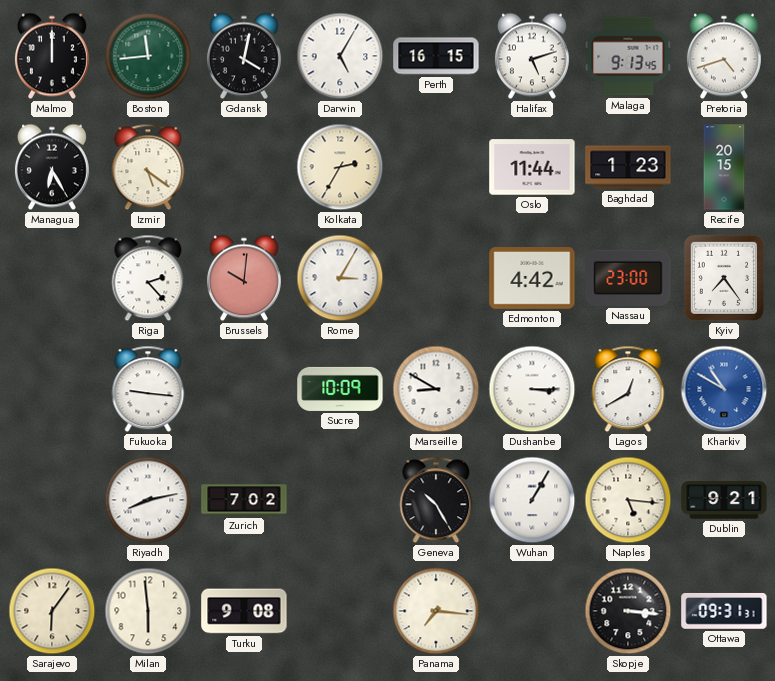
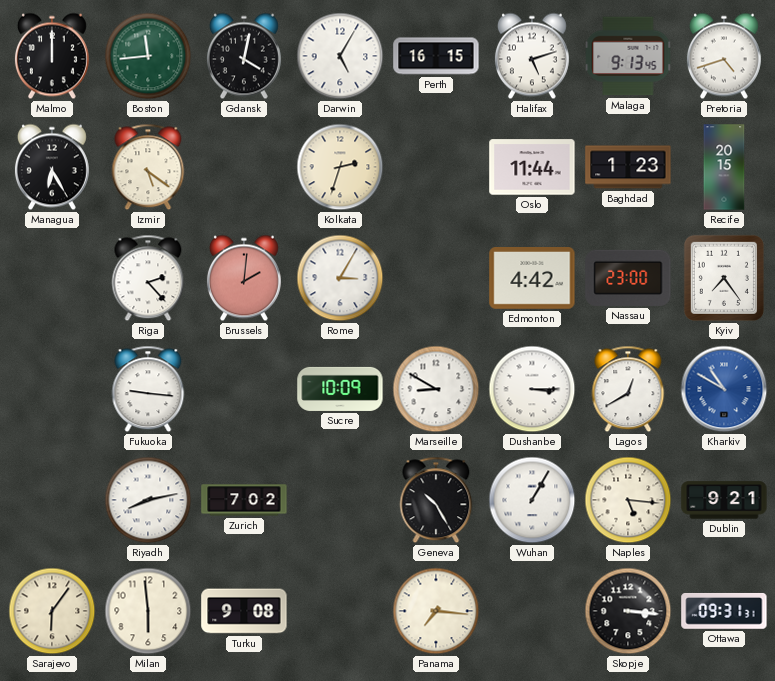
Kolkata: 2:35 -> 2:33
Brussels: 10:01 -> 2:01
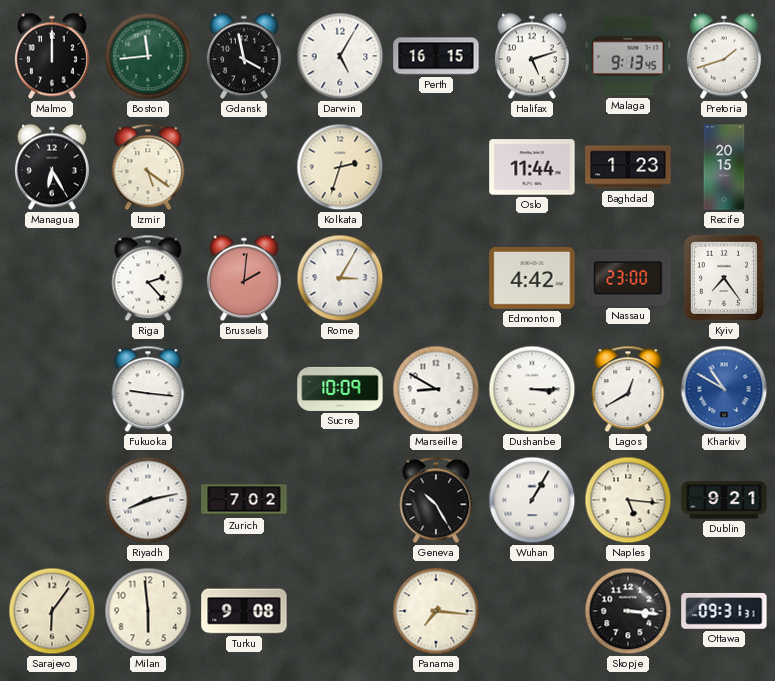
Gdansk: 4:02 -> 3:58
Pretoria: 4:42 -> 1:42
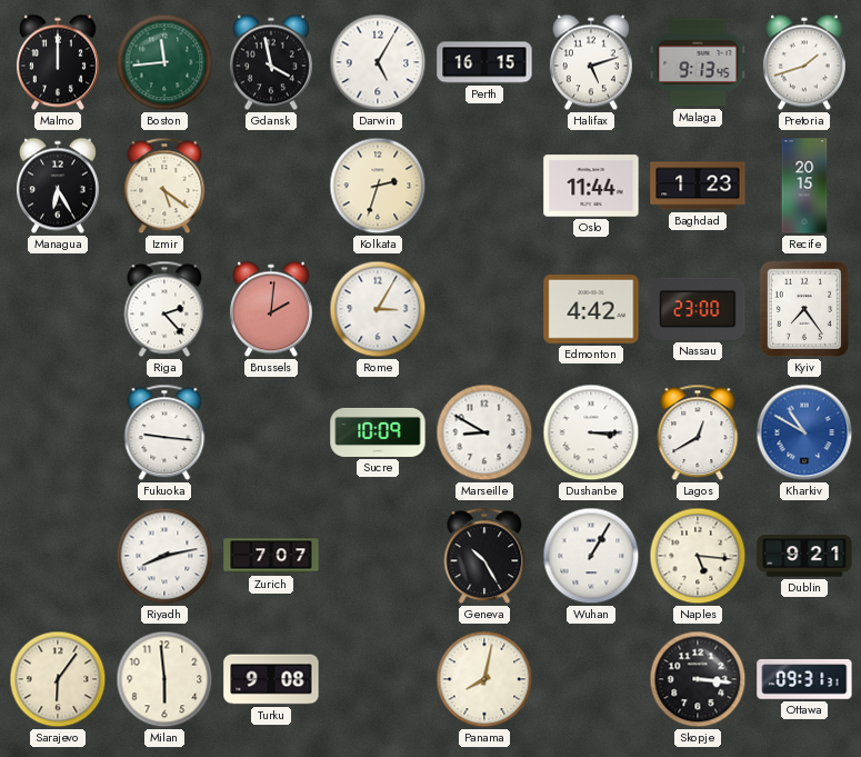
Zurich: 7:02 -> 7:07
Panama: 7:16 -> 8:02
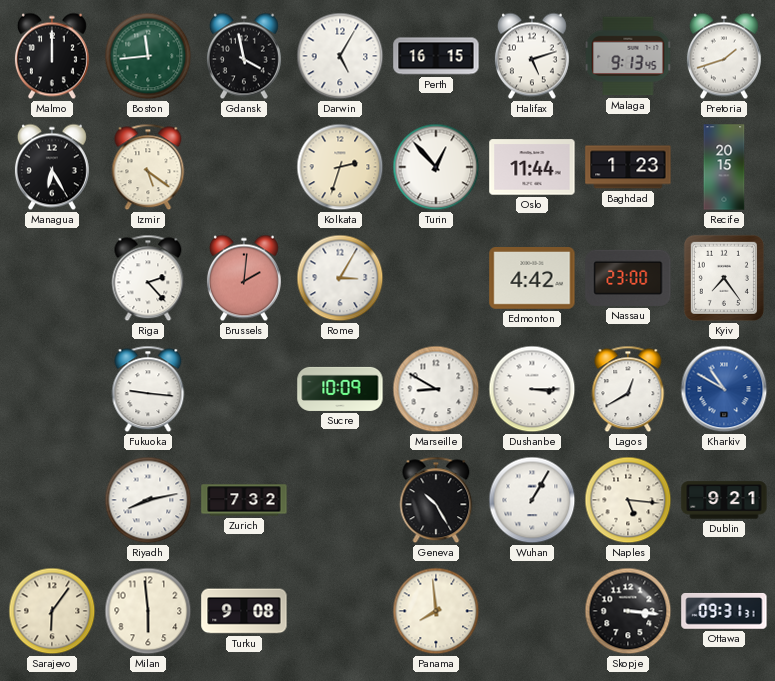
Turin: none -> 12:53
Zurich: 7:07 -> 7:32
Panama: 8:02 -> 7:59
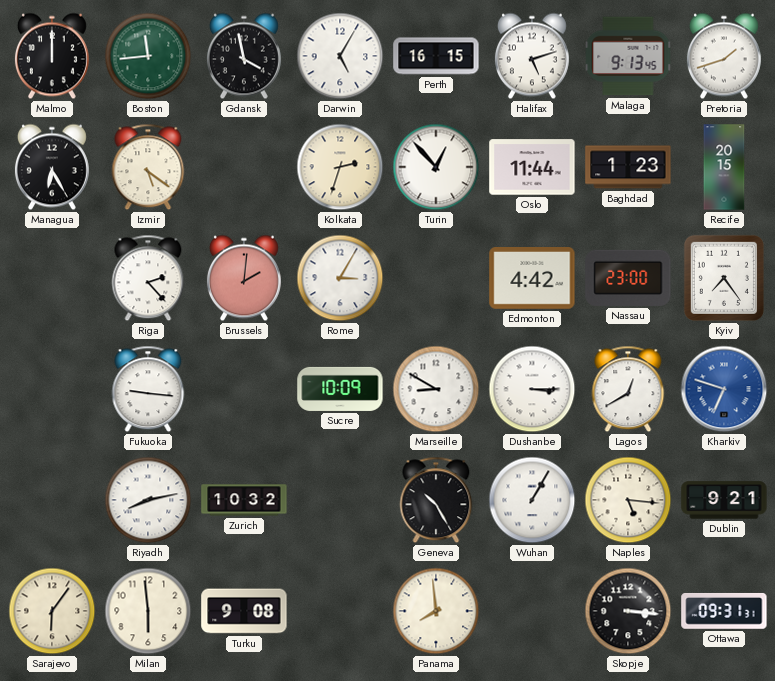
Kharkiv: 10:50 -> 6:48
Zurich: 7:32 -> 10:32
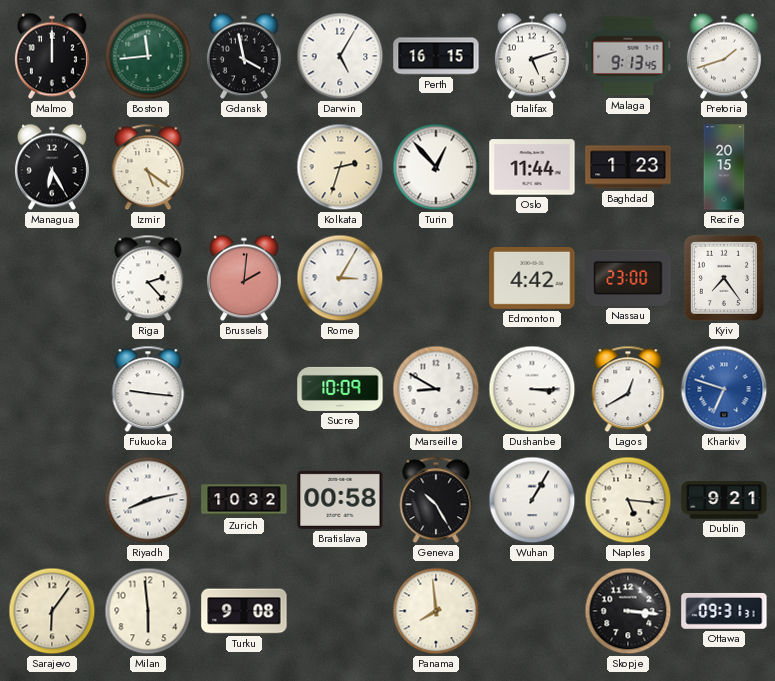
Bratislava: none -> 00:58
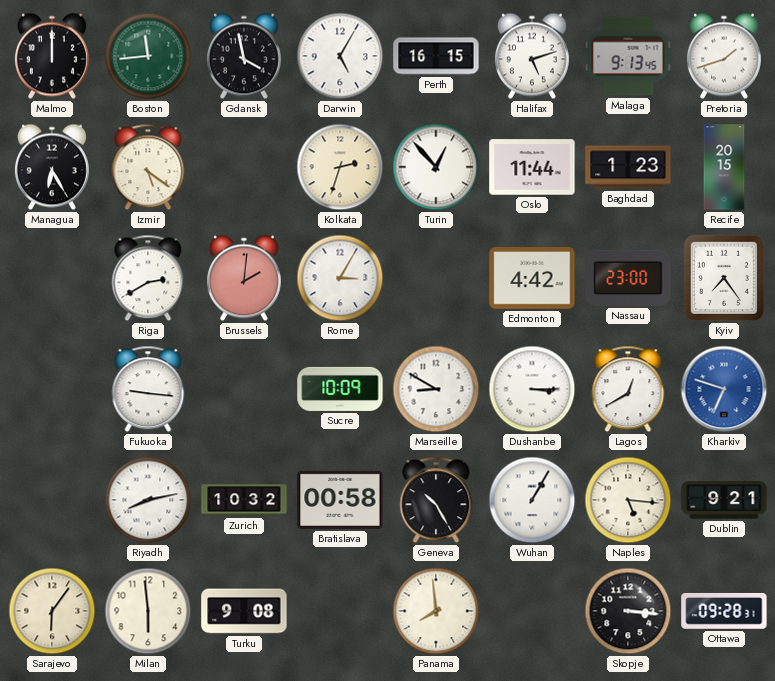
Riga: 2:23 -> 2:40
Ottawa: 09:31 -> 09:28
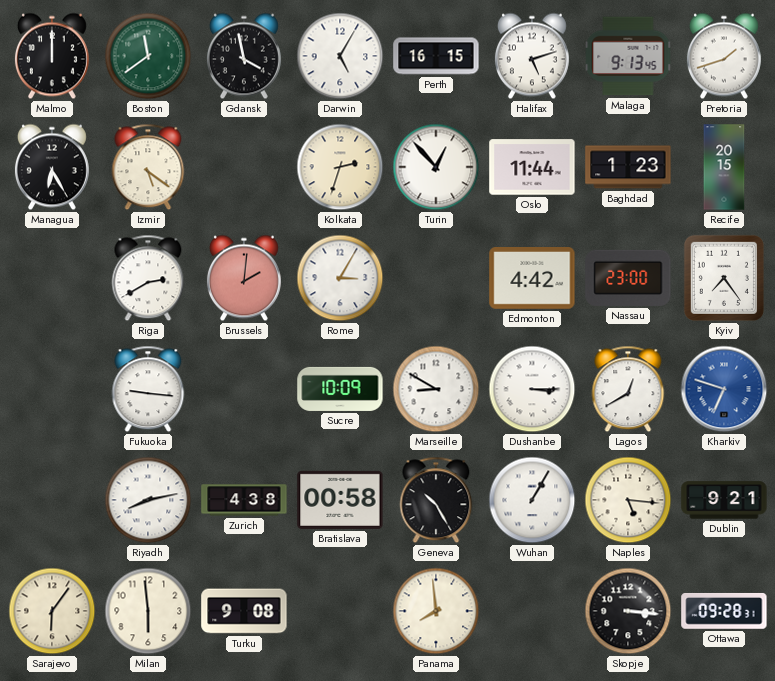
Boston: 11:44 -> 11:39
Zurich: 10:32 -> 4:38
